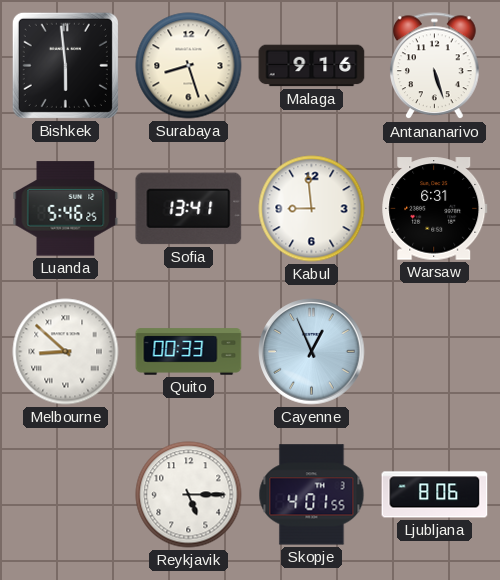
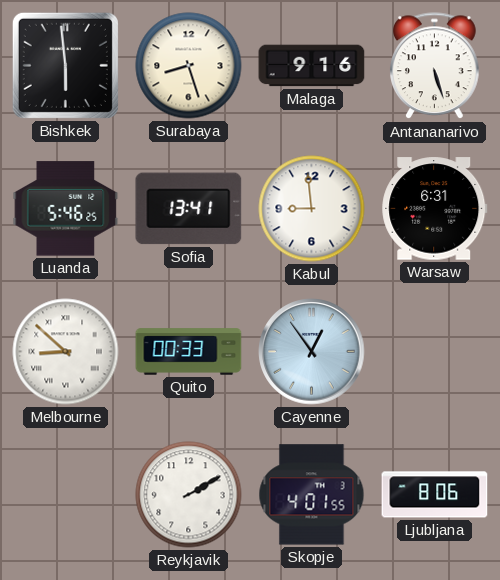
Cayenne: 12:56 -> 12:54
Reykjavik: 5:15 -> 2:10
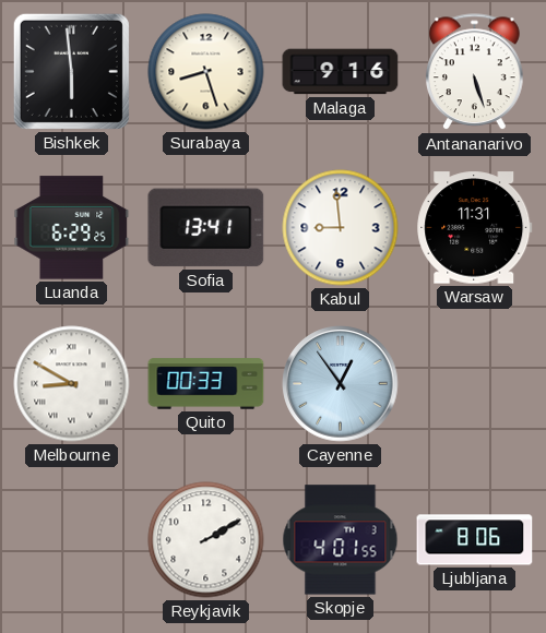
Luanda: 5:46 -> 6:29
Warsaw: 6:31 -> 11:31
Melbourne: 8:52 -> 8:50
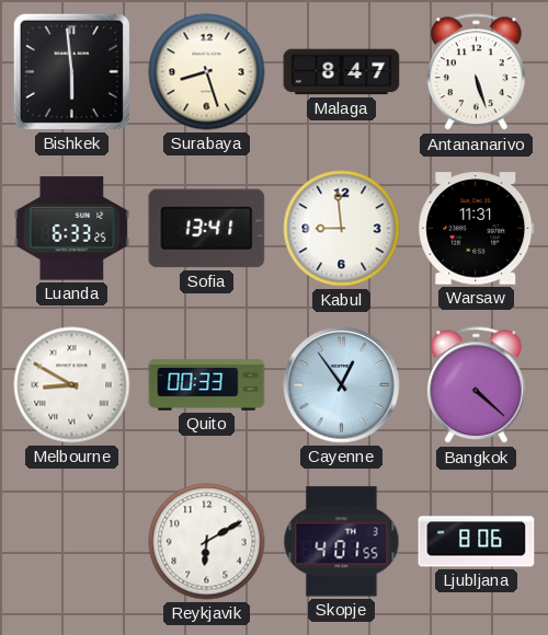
Malaga: 9:16 -> 8:47
Luanda: 6:29 -> 6:33
Bangkok: none -> 4:22
Reykjavik: 2:10 -> 6:10
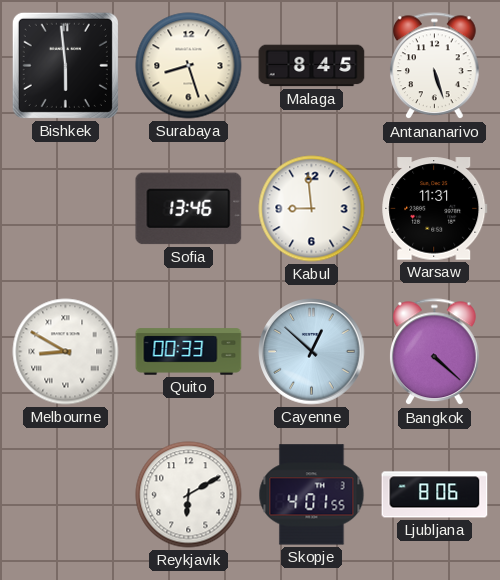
Malaga: 8:47 -> 8:45
Luanda: 6:33 -> none
Sofia: 13:41 -> 13:46
Cayenne: 12:54 -> 12:52
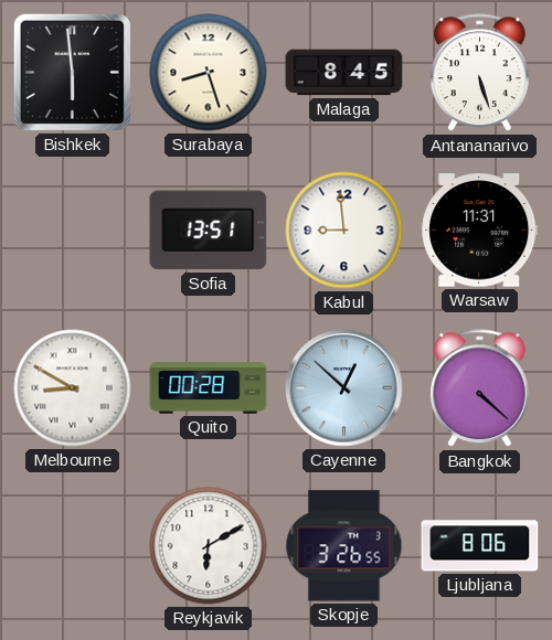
Sofia: 13:46 -> 13:51
Quito: 00:33 -> 00:28
Skopje: 4:01 -> 3:26
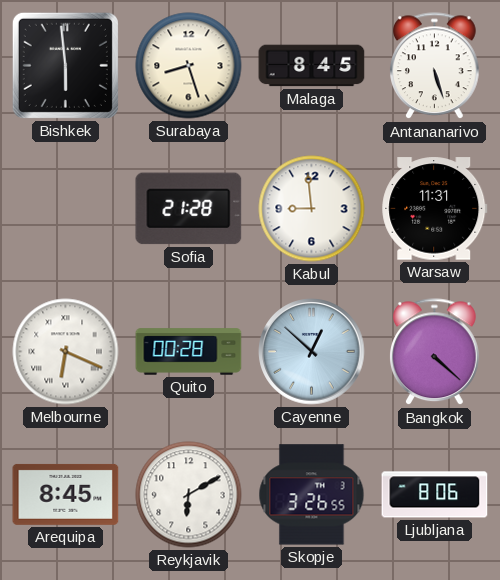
Sofia: 13:51 -> 21:28
Melbourne: 8:50 -> 6:19
Arequipa: none -> 8:45
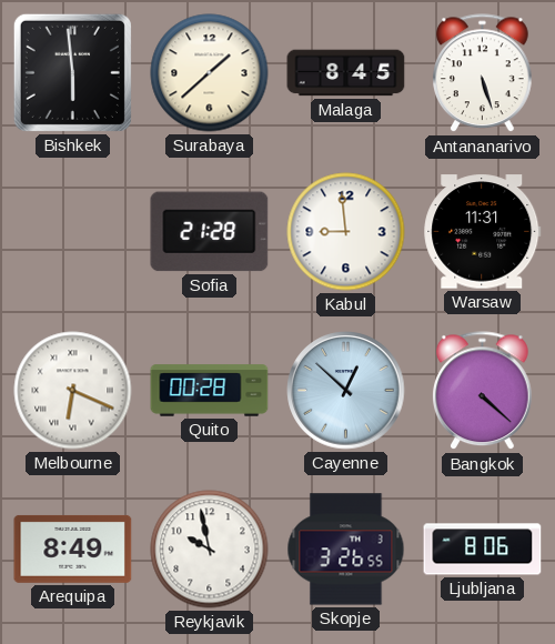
Surabaya: 8:27 -> 1:38
Arequipa: 8:45 -> 8:49
Reykjavik: 6:10 -> 9:58
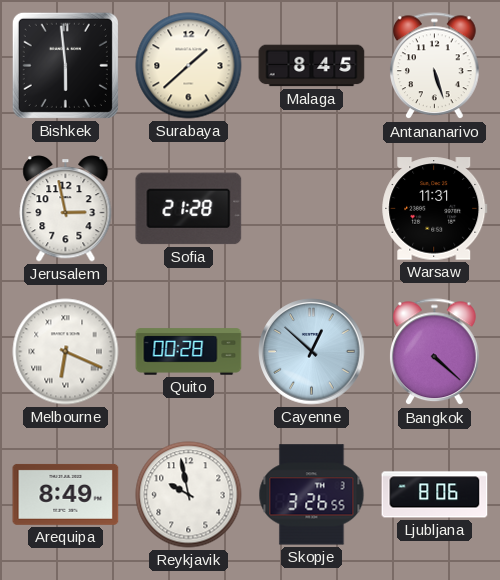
Jerusalem: none -> 2:58
Kabul: 8:59 -> none
